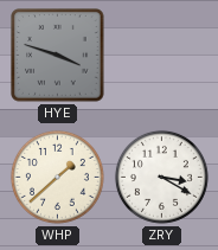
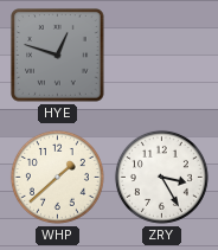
HYE: 3:48 -> 12:48
ZRY: 3:20 -> 3:25
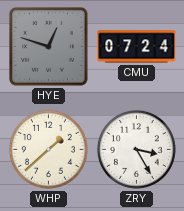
CMU: none -> 07:24
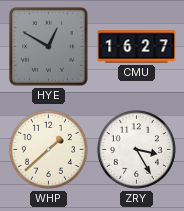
HYE: 12:48 -> 12:50
CMU: 07:24 -> 16:27
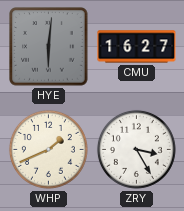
HYE: 12:50 -> 6:01
WHP: 1:38 -> 1:41
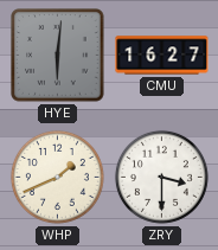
ZRY: 3:25 -> 3:30
